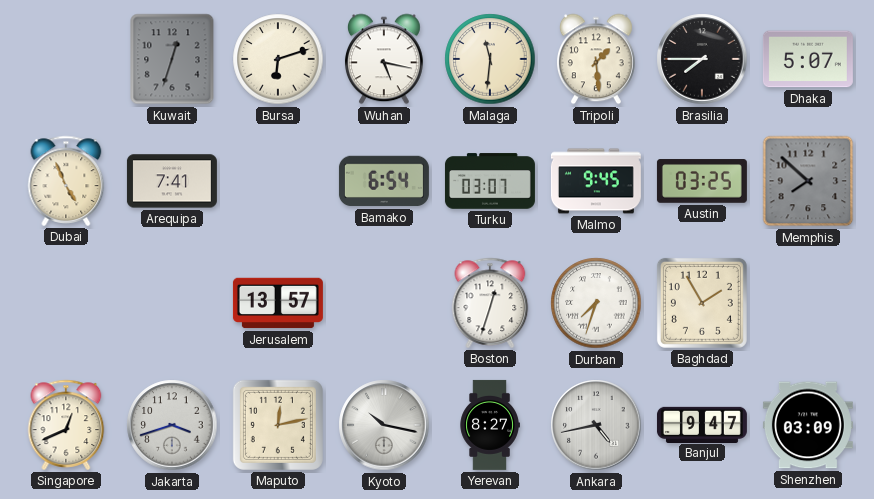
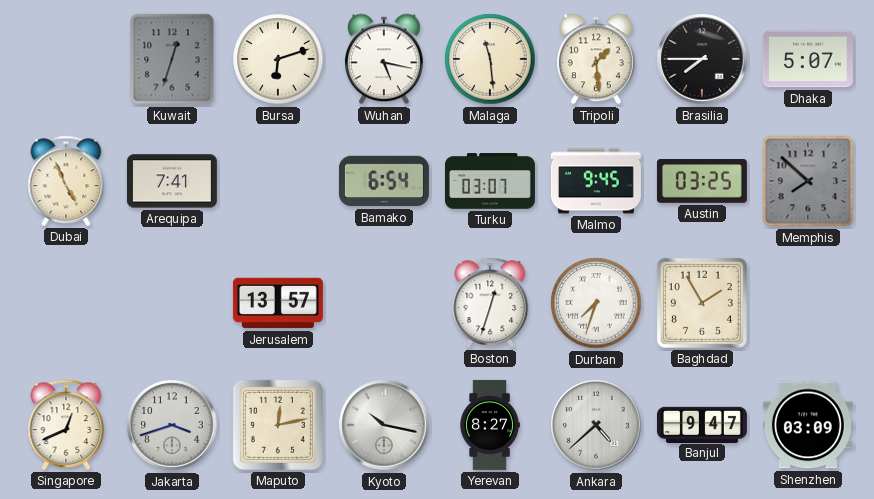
Malaga: 11:31 -> 11:29
Ankara: 4:43 -> 4:38
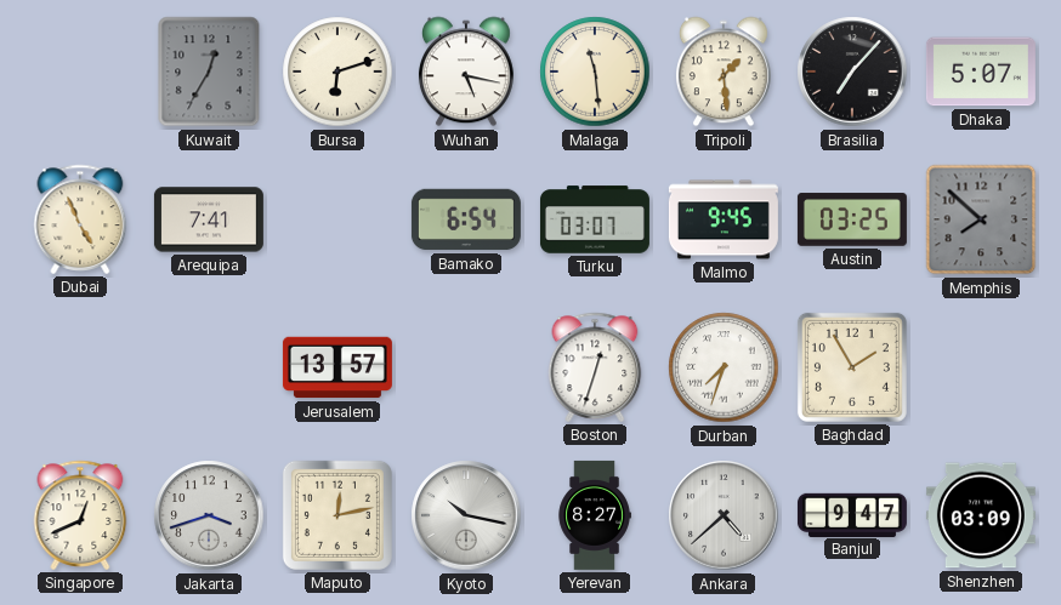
Kuwait: 12:33 -> 12:35
Brasilia: 7:45 -> 7:07
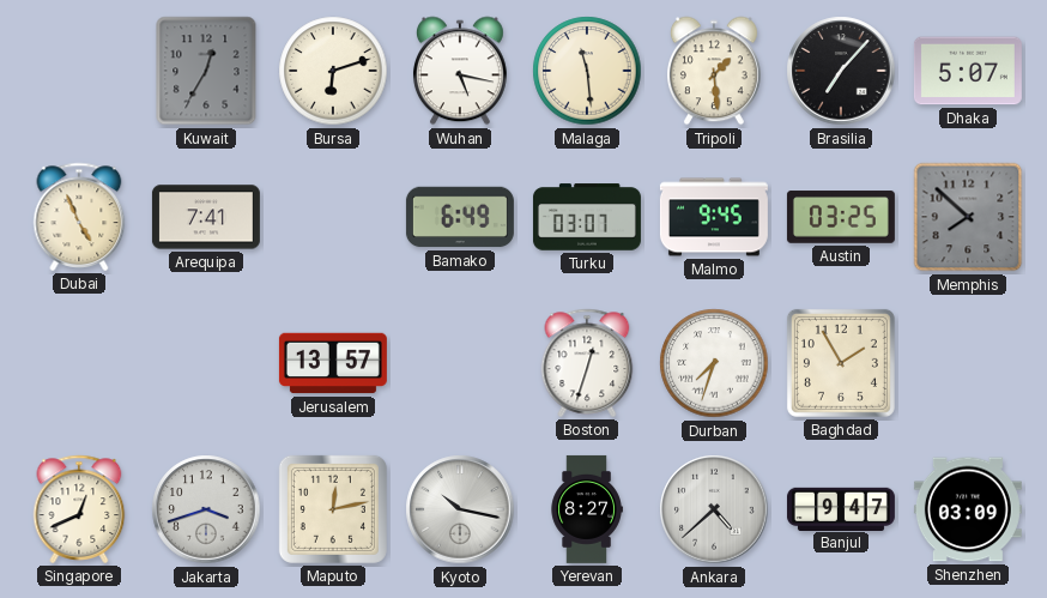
Bamako: 6:54 -> 6:49
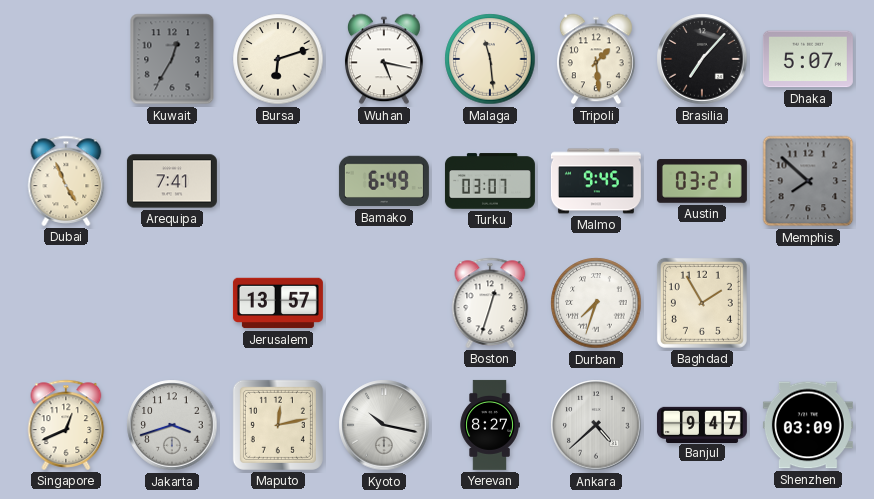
Austin: 03:25 -> 03:21
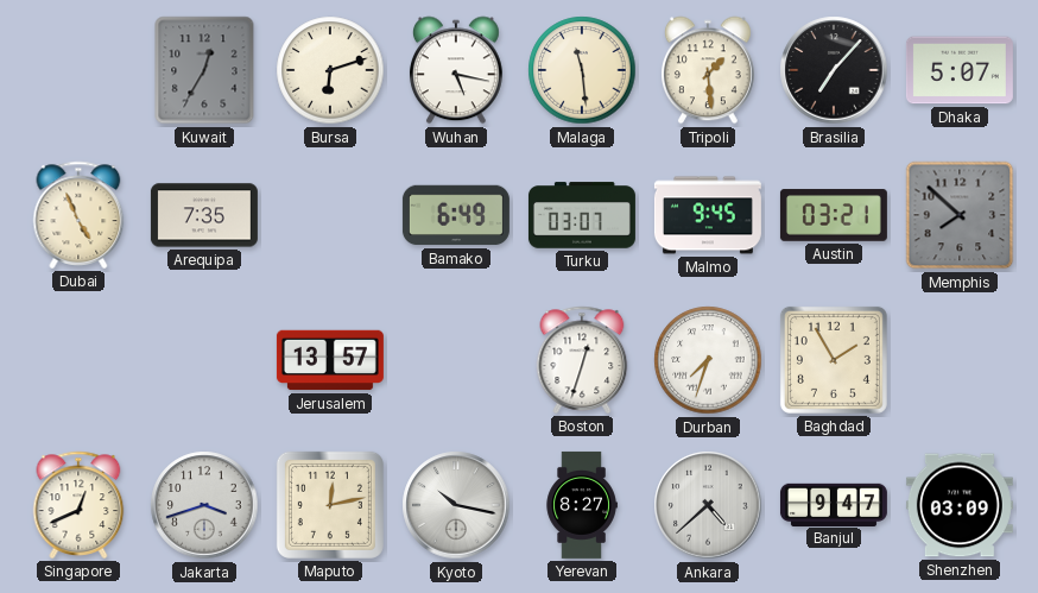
Arequipa: 7:41 -> 7:35
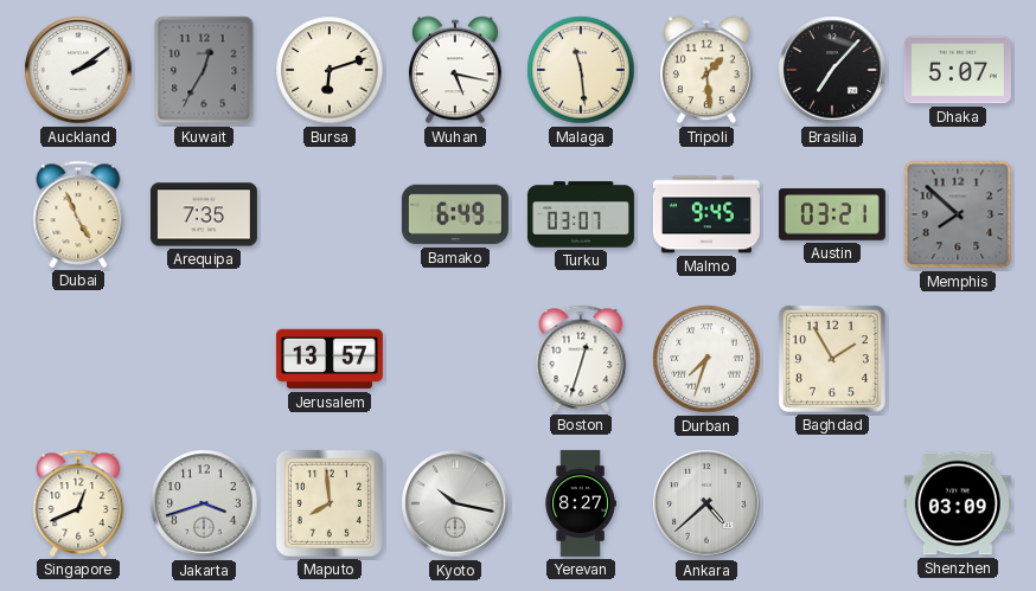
Auckland: none -> 2:09
Maputo: 12:13 -> 7:59
Banjul: 9:47 -> none
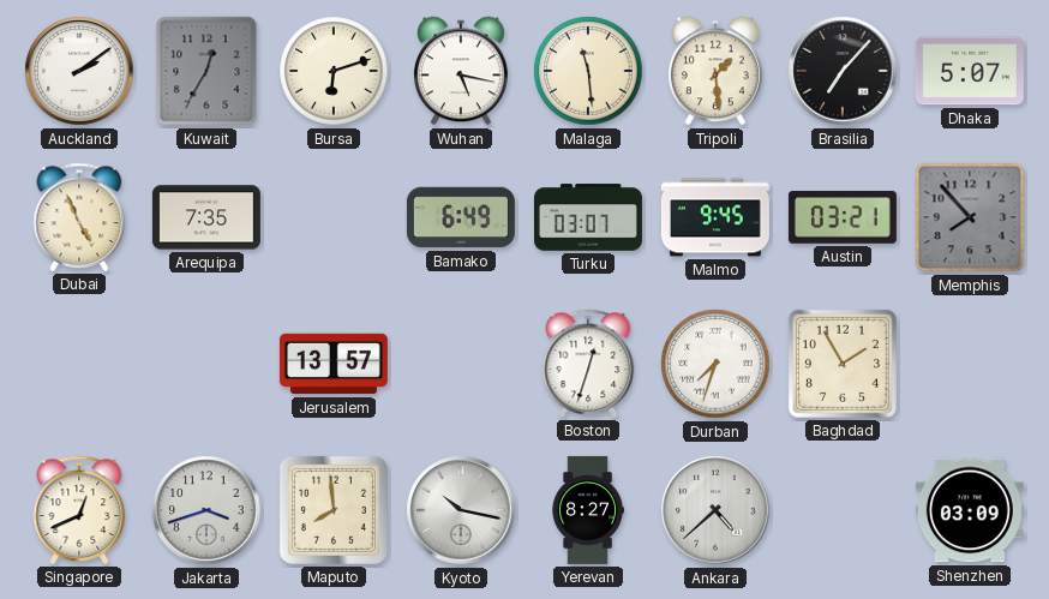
Memphis: 7:52 -> 7:53
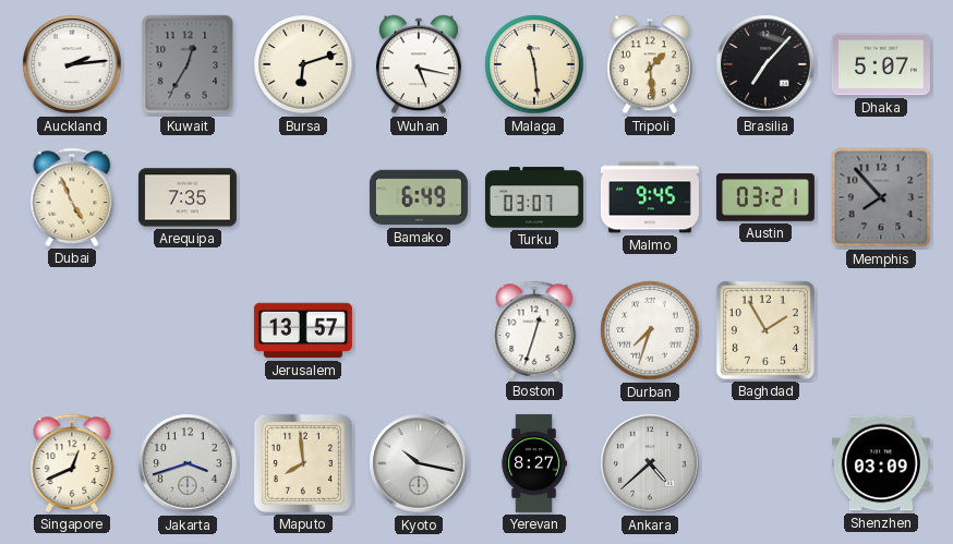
Auckland: 2:09 -> 2:14
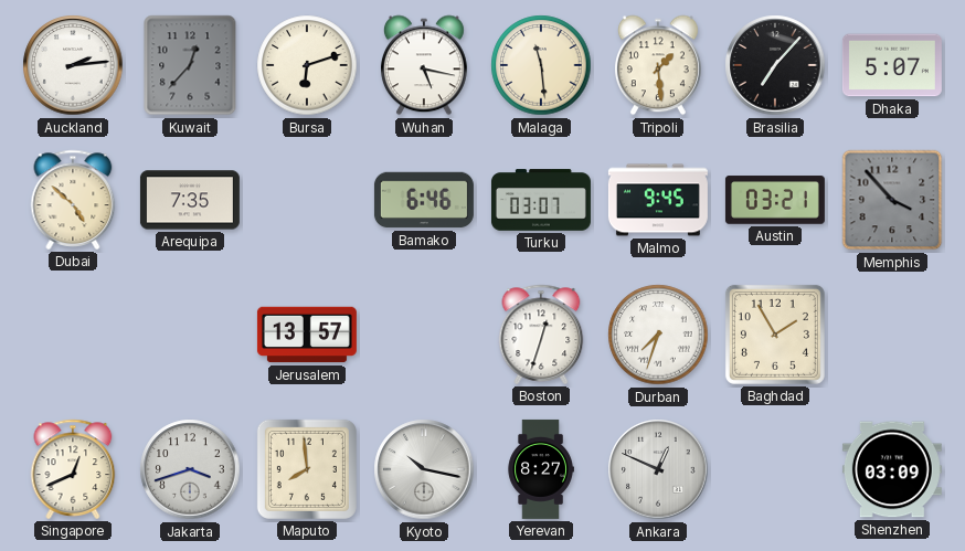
Kuwait: 12:35 -> 12:37
Dubai: 4:56 -> 4:52
Bamako: 6:49 -> 6:46
Memphis: 7:53 -> 3:53
Ankara: 4:38 -> 12:49
